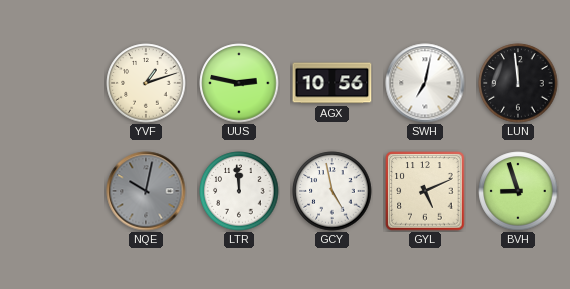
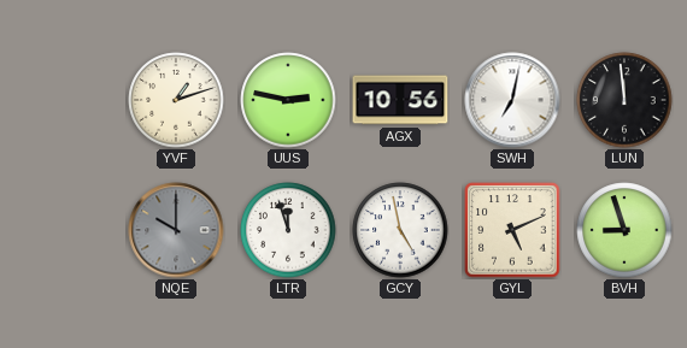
NQE: 10:02 -> 10:00
LTR: 11:59 -> 11:57
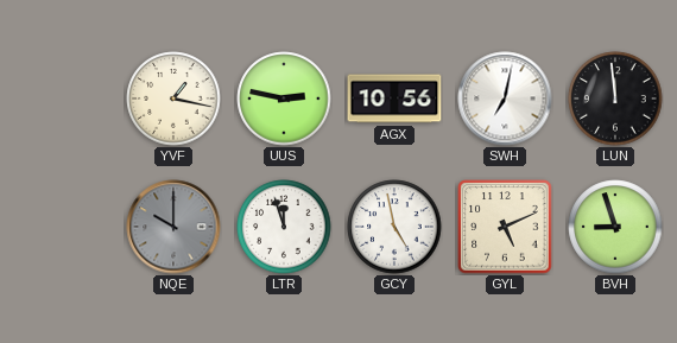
YVF: 1:12 -> 1:17
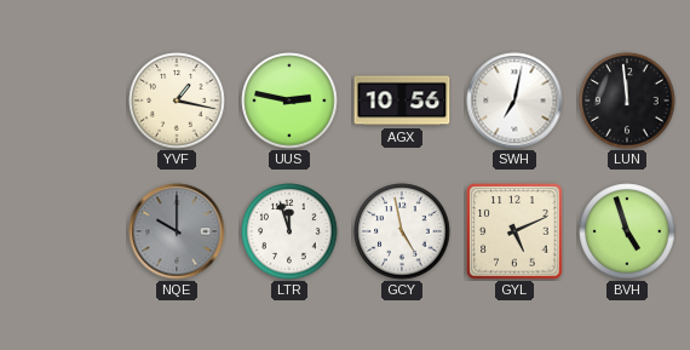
BVH: 8:57 -> 4:57
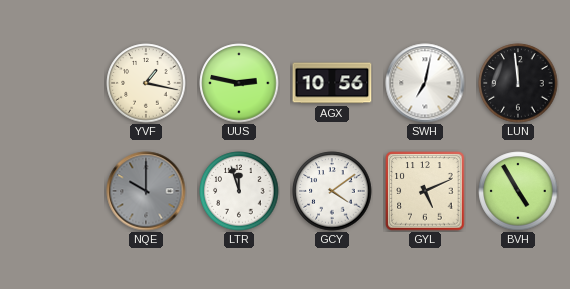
GCY: 4:58 -> 4:09
BVH: 4:57 -> 4:55
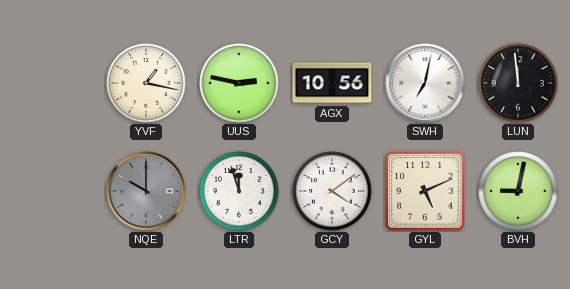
BVH: 4:55 -> 9:02
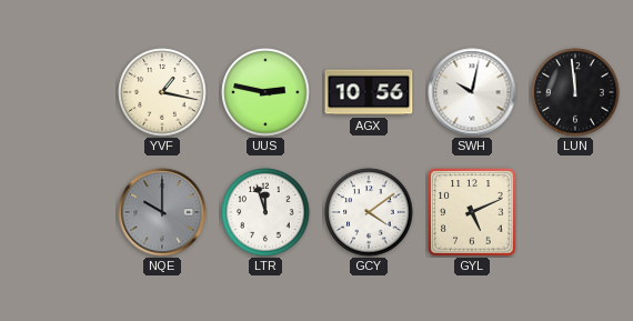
SWH: 7:02 -> 10:02
BVH: 9:02 -> none
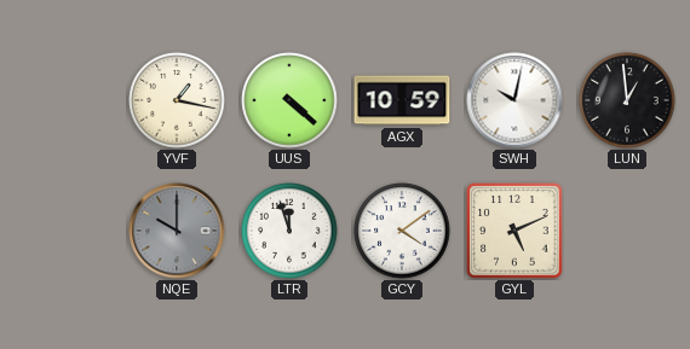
UUS: 2:47 -> 4:22
AGX: 10:56 -> 10:59
LUN: 11:59 -> 12:59
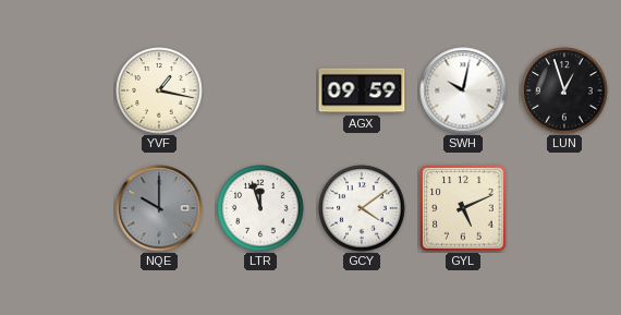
UUS: 4:22 -> none
AGX: 10:59 -> 09:59
LUN: 12:59 -> 12:57
